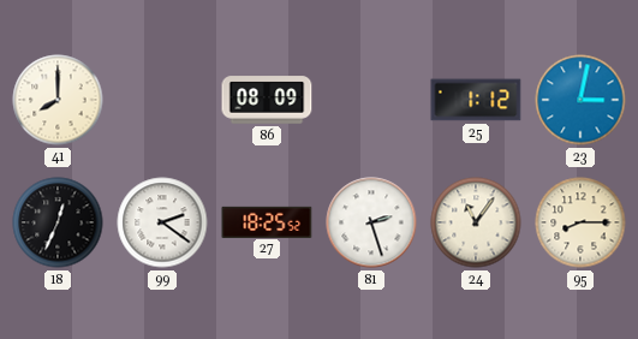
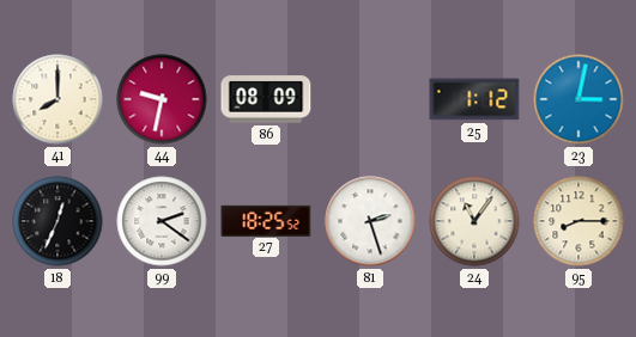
44: none -> 9:32
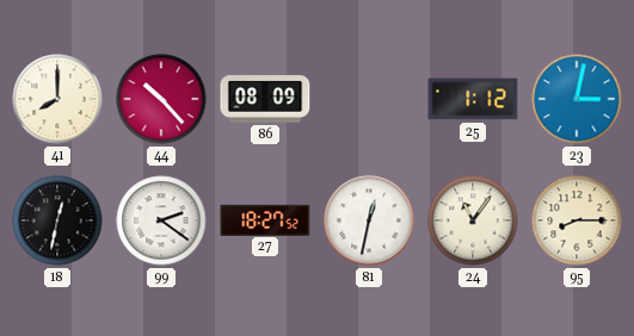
44: 9:32 -> 10:23
18: 12:34 -> 12:32
27: 18:25 -> 18:27
81: 2:27 -> 12:32
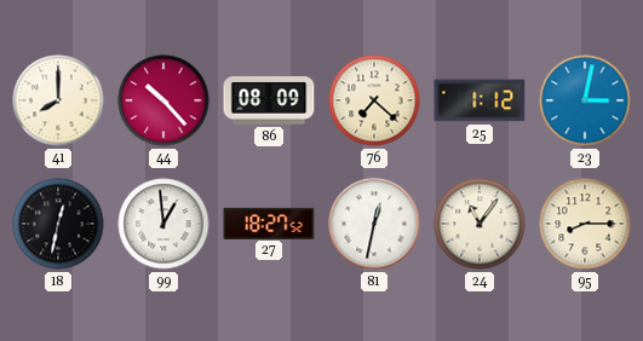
76: none -> 7:22
99: 2:21 -> 12:59
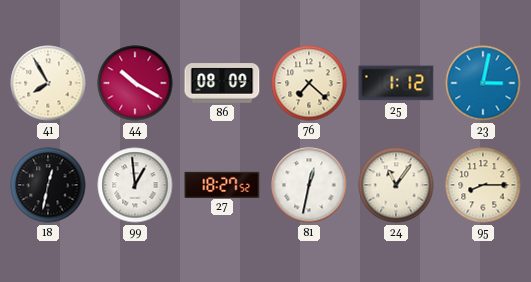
41: 8:00 -> 7:55
44: 10:23 -> 10:20
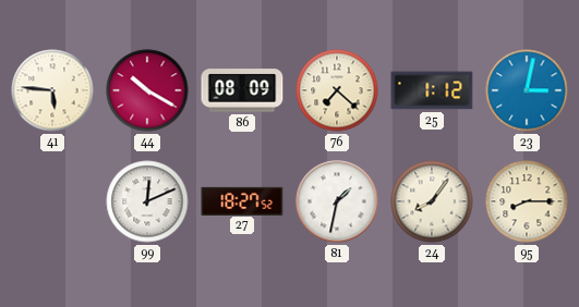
41: 7:55 -> 5:46
18: 12:32 -> none
99: 12:59 -> 12:11
81: 12:32 -> 1:32
24: 11:06 -> 8:06
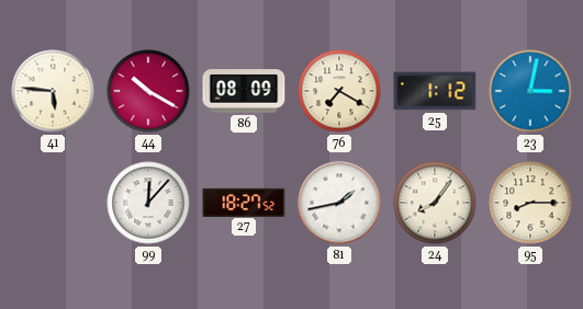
76: 7:22 -> 7:20
99: 12:11 -> 12:07
81: 1:32 -> 1:43
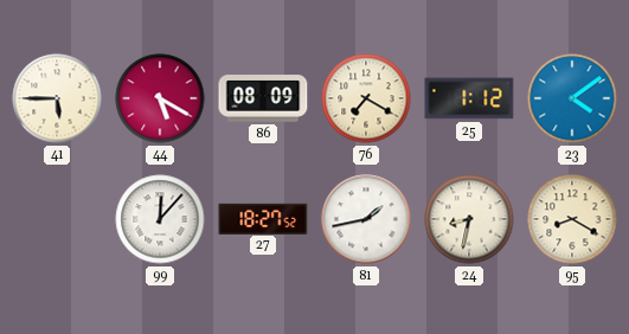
41: 5:46 -> 5:45
44: 10:20 -> 5:20
23: 3:02 -> 4:09
24: 8:06 -> 8:32
95: 8:15 -> 8:20
